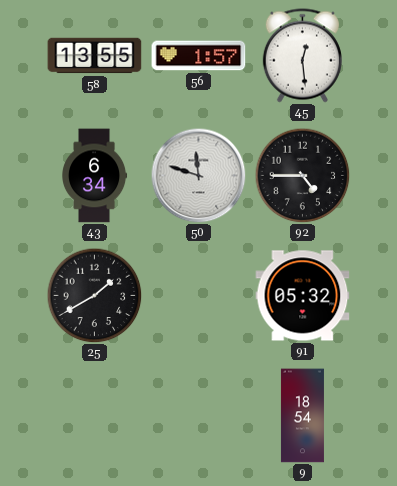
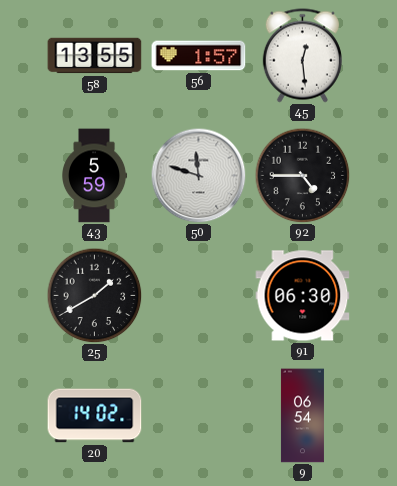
43: 6:34 -> 5:59
91: 05:32 -> 06:30
20: none -> 14:02
9: 18:54 -> 06:54
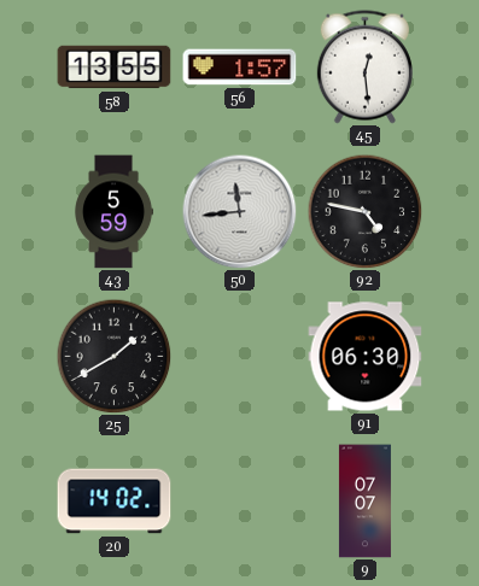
50: 11:48 -> 11:44
92: 4:45 -> 4:47
9: 06:54 -> 07:07
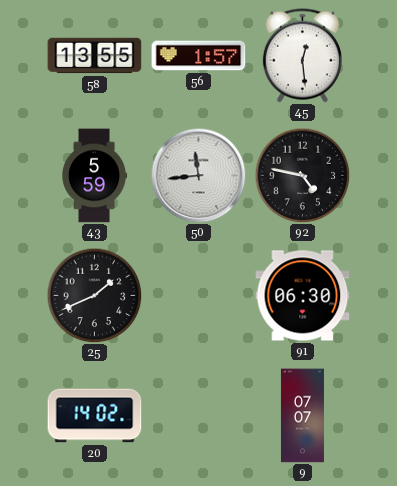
25: 1:40 -> 1:41
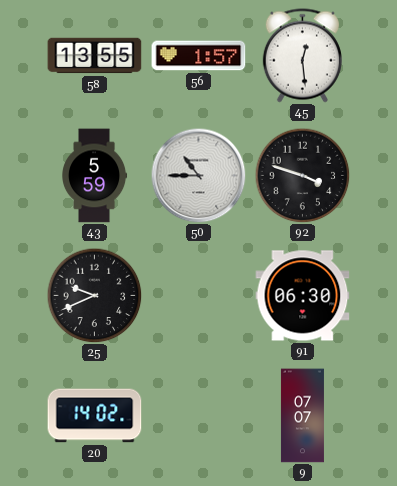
50: 11:44 -> 10:45
92: 4:47 -> 3:48
25: 1:41 -> 9:41
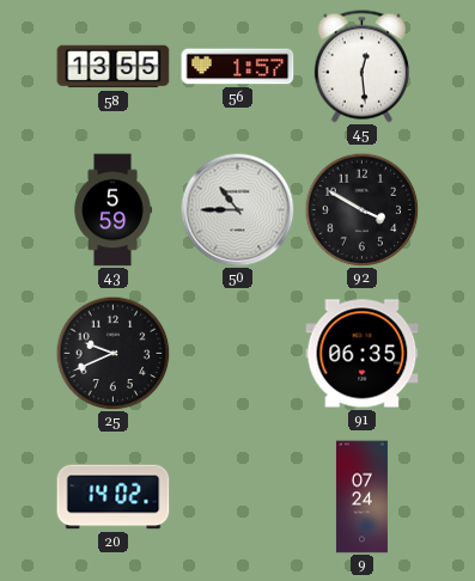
92: 3:48 -> 3:50
91: 06:30 -> 06:35
9: 07:07 -> 07:24
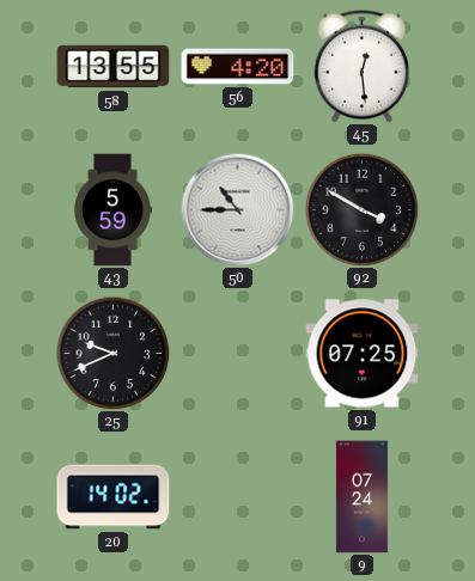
56: 1:57 -> 4:20
91: 06:35 -> 07:25
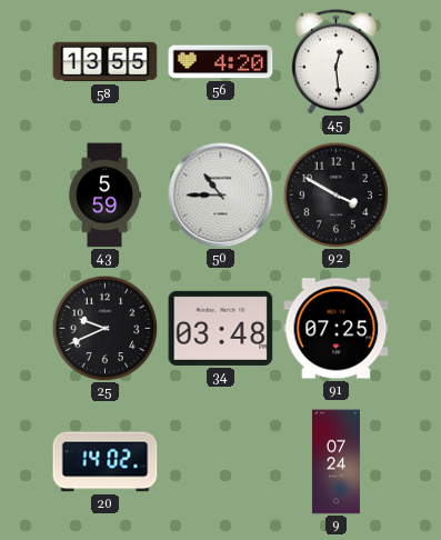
34: none -> 03:48
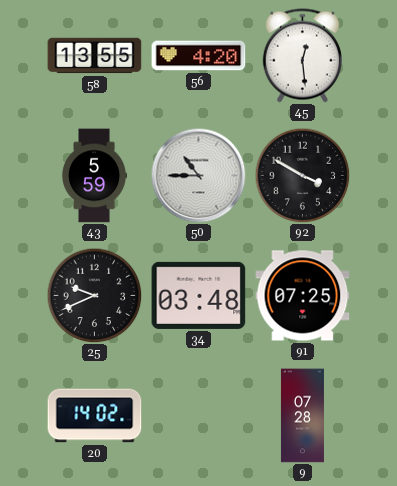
9: 07:24 -> 07:28
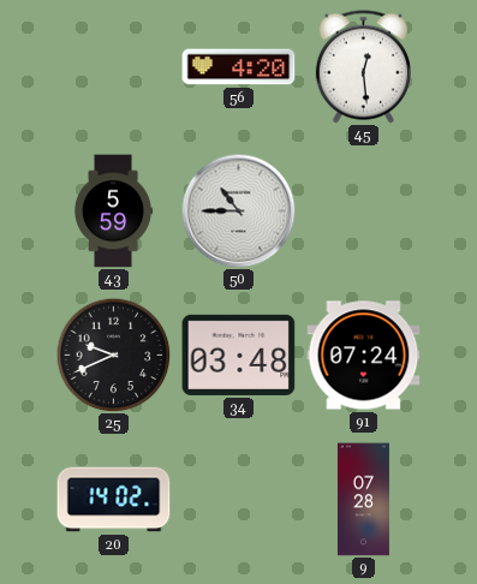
58: 13:55 -> none
92: 3:50 -> none
91: 07:25 -> 07:24
